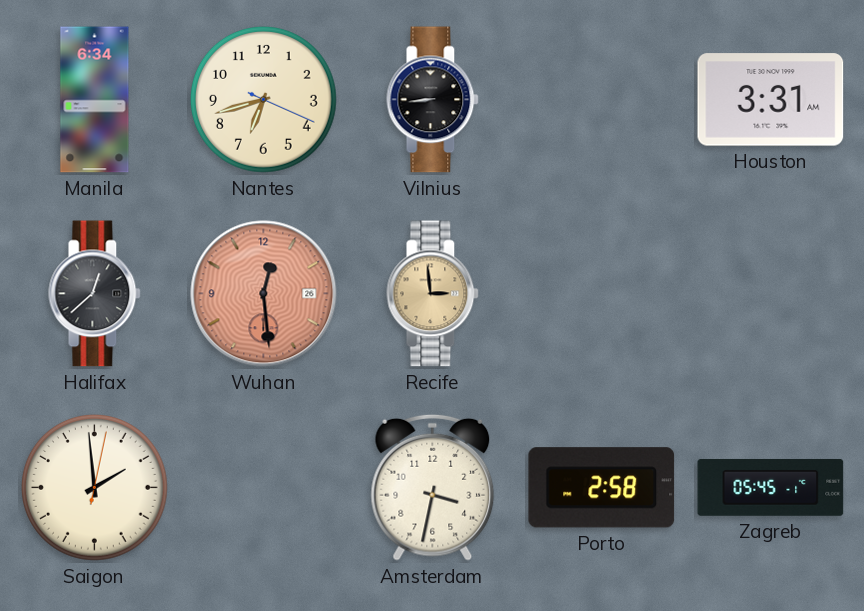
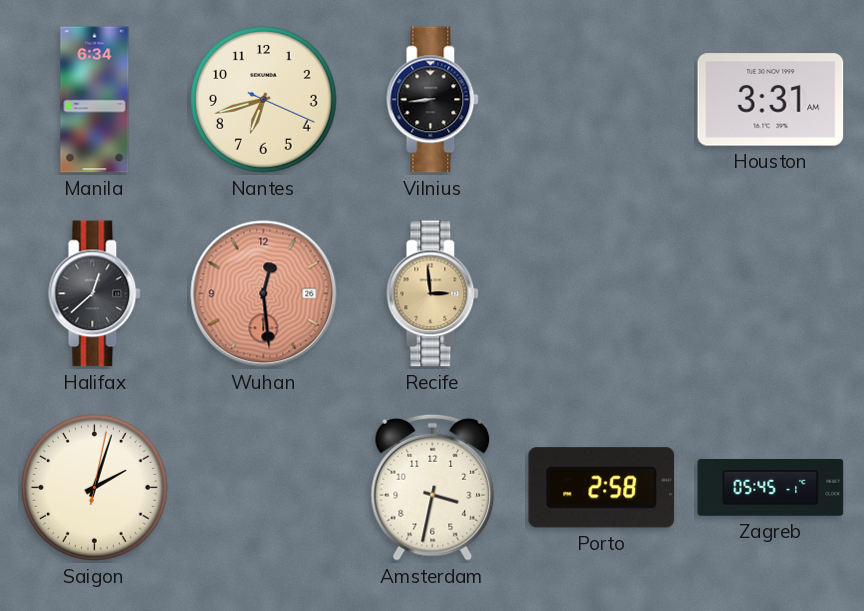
Saigon: 1:59 -> 2:03
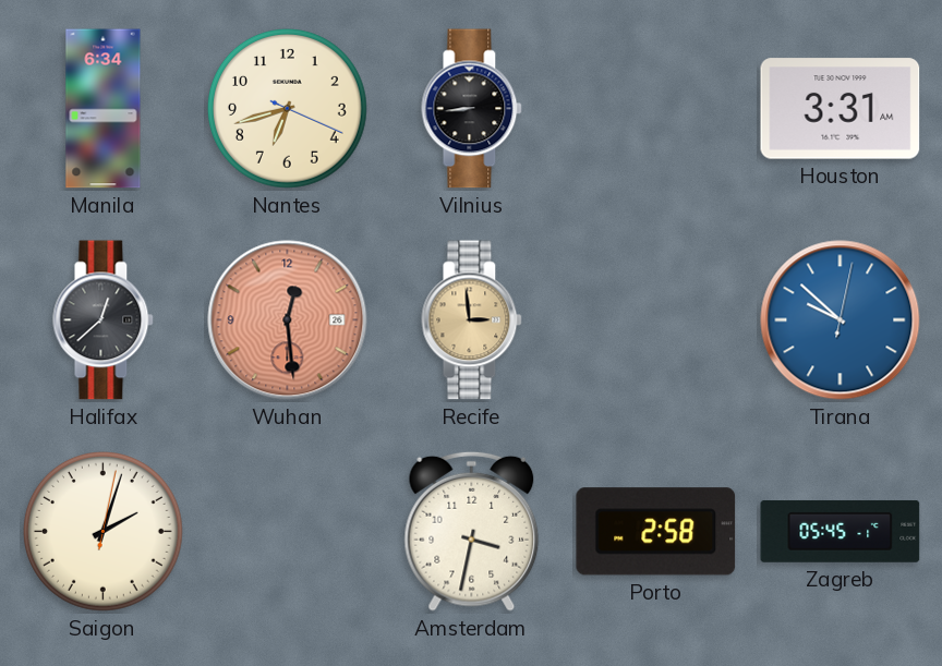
Tirana: none -> 9:52
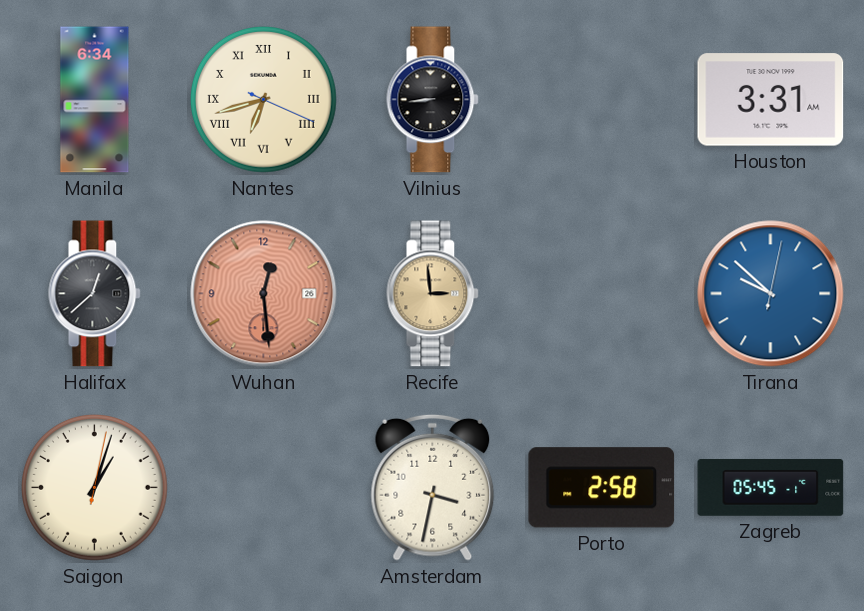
Nantes numerals: Arabic -> Roman
Saigon: 2:03 -> 1:03
